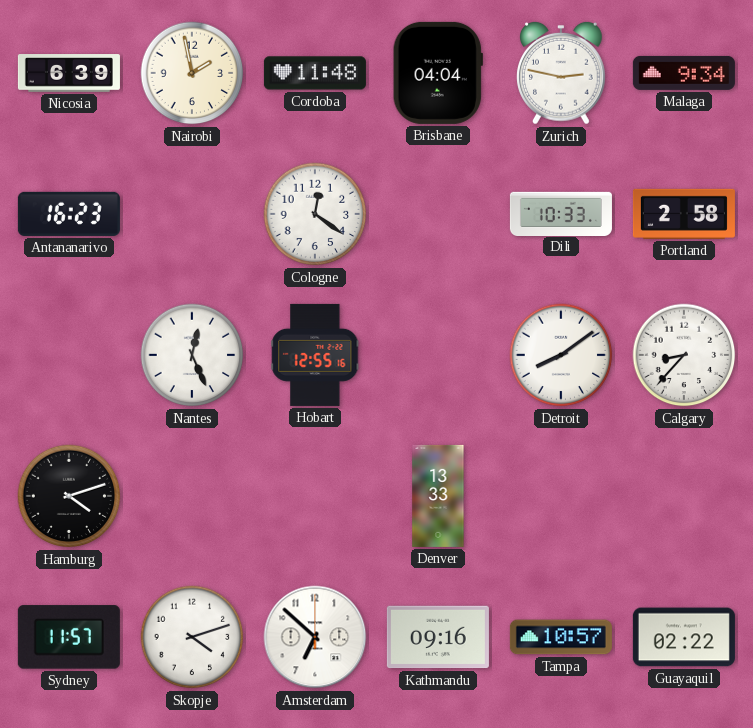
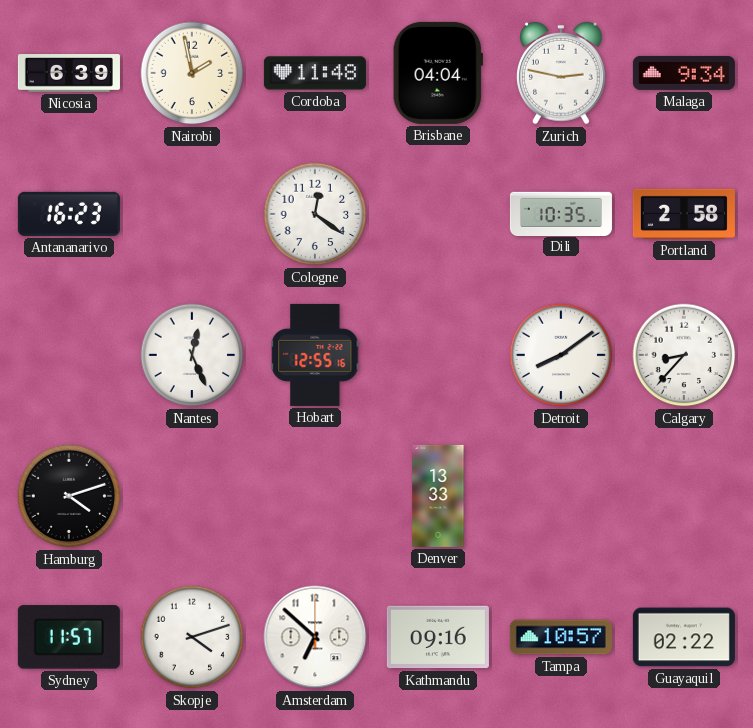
Dili: 10:33 -> 10:35
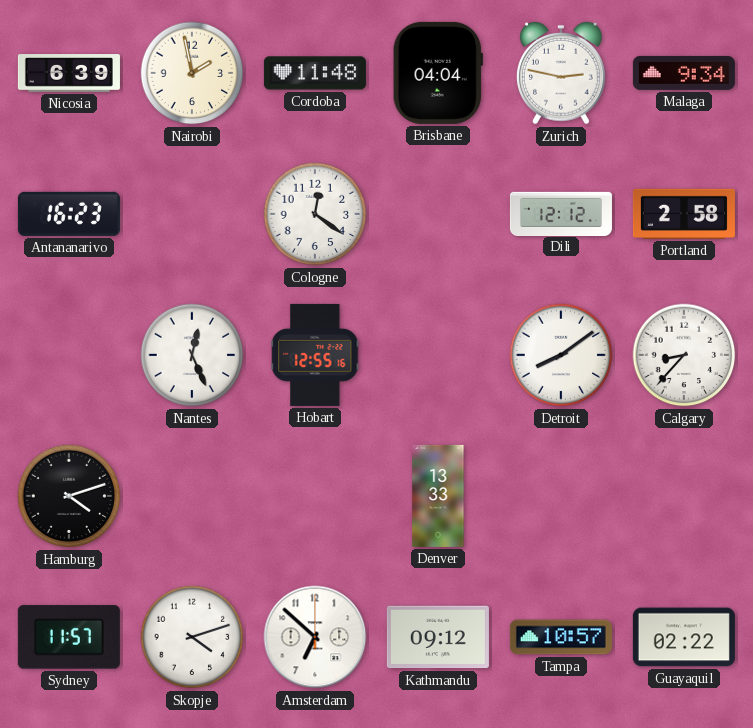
Dili: 10:35 -> 12:12
Kathmandu: 09:16 -> 09:12
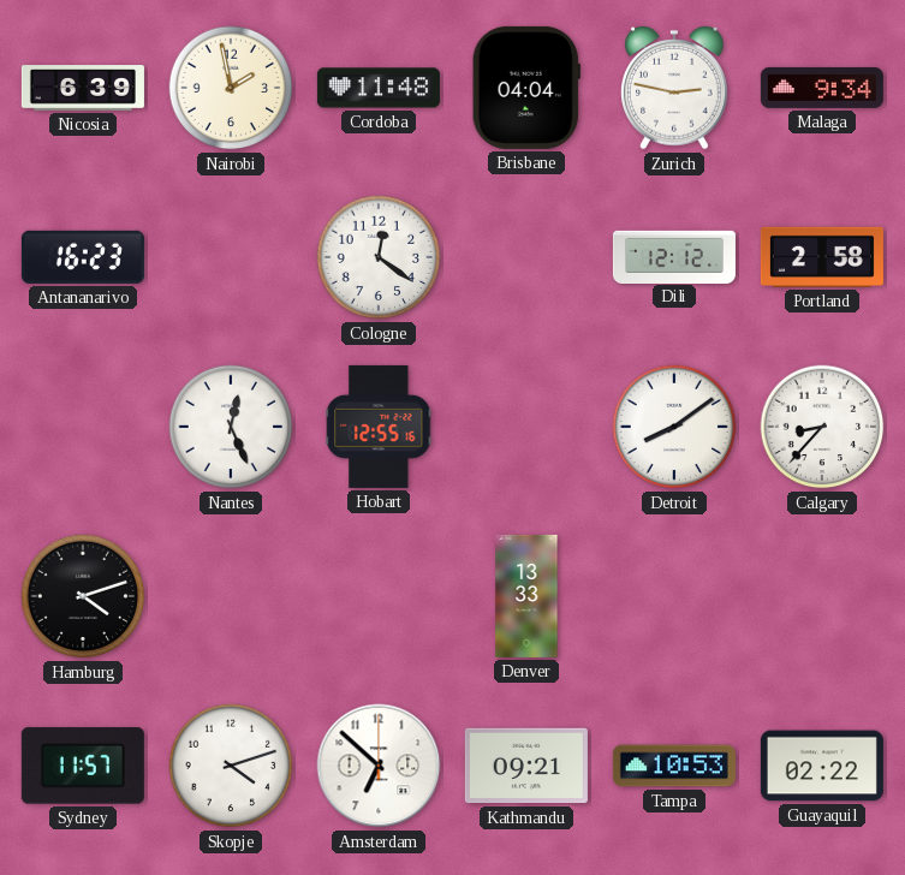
Kathmandu: 09:12 -> 09:21
Tampa: 10:57 -> 10:53
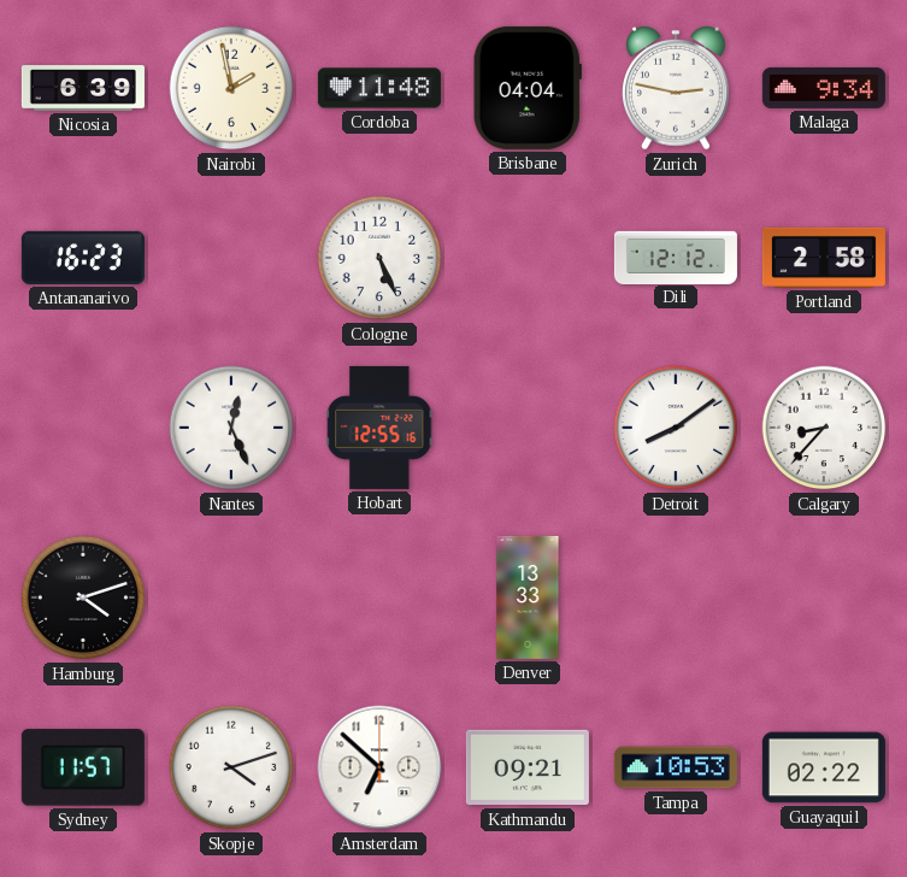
Cologne: 12:21 -> 5:26
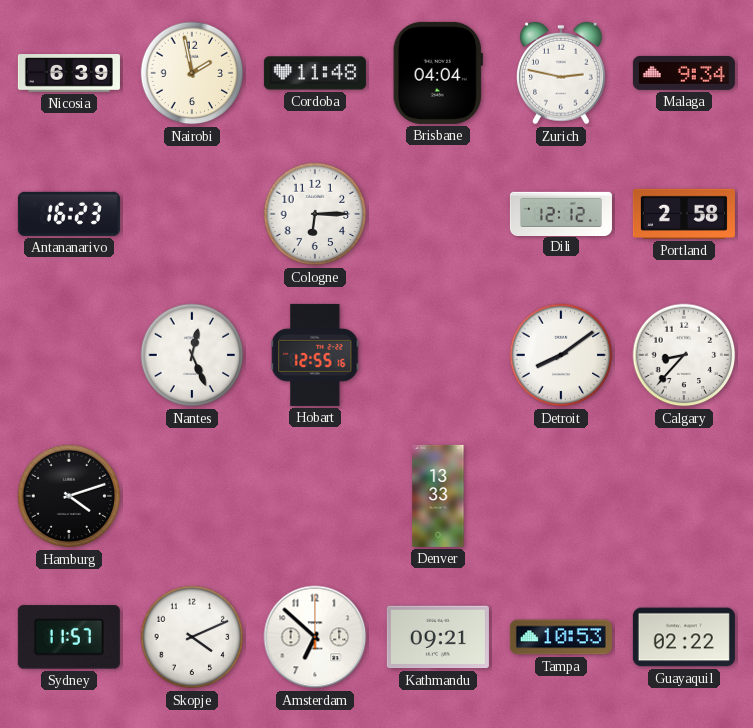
Cologne: 5:26 -> 6:15
Skopje: 4:12 -> 4:11
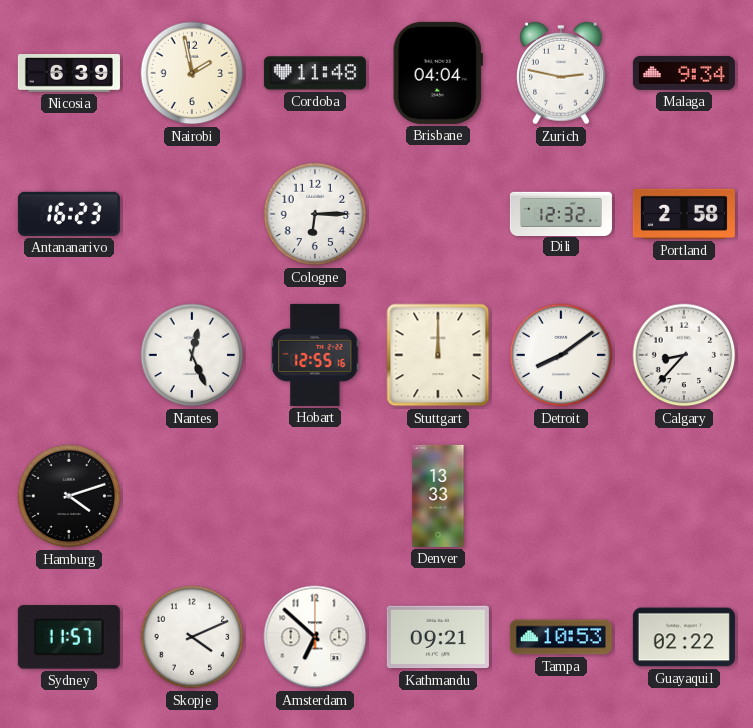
Dili: 12:12 -> 12:32
Stuttgart: none -> 12:00
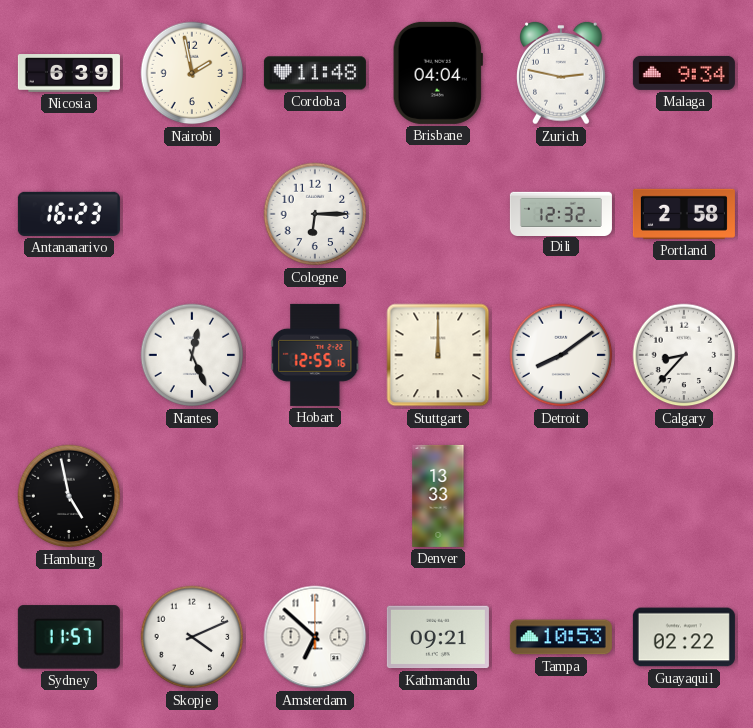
Hamburg: 4:12 -> 4:58
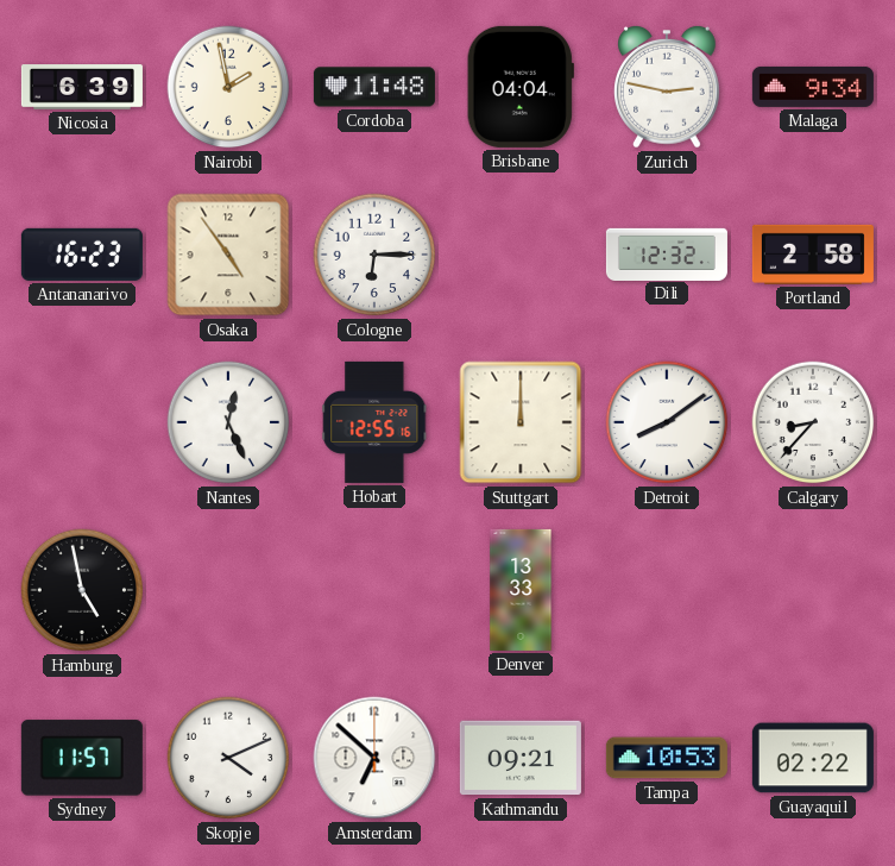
Osaka: none -> 4:54
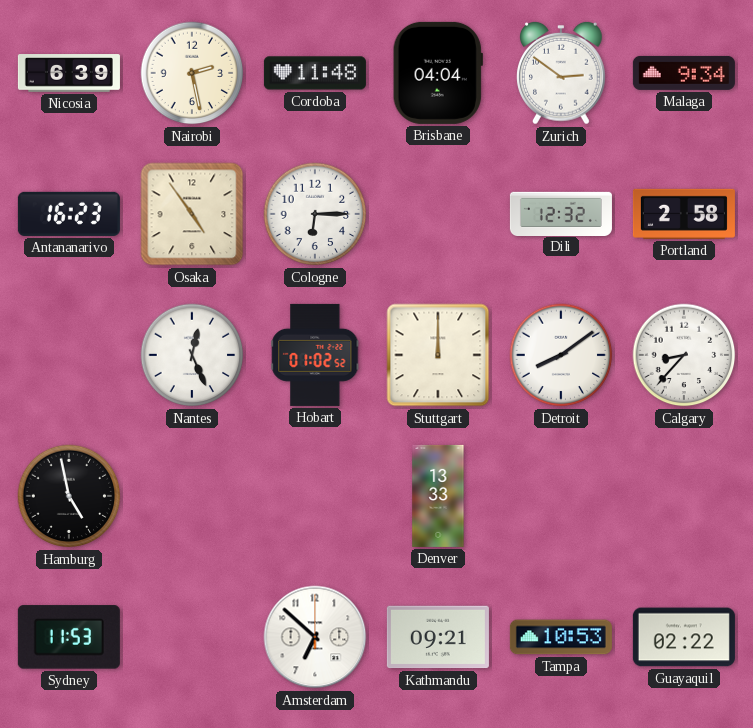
Nairobi: 1:58 -> 2:28
Zurich: 2:47 -> 2:51
Hobart: 12:55 -> 01:02
Sydney: 11:57 -> 11:53
Skopje: 4:11 -> none
